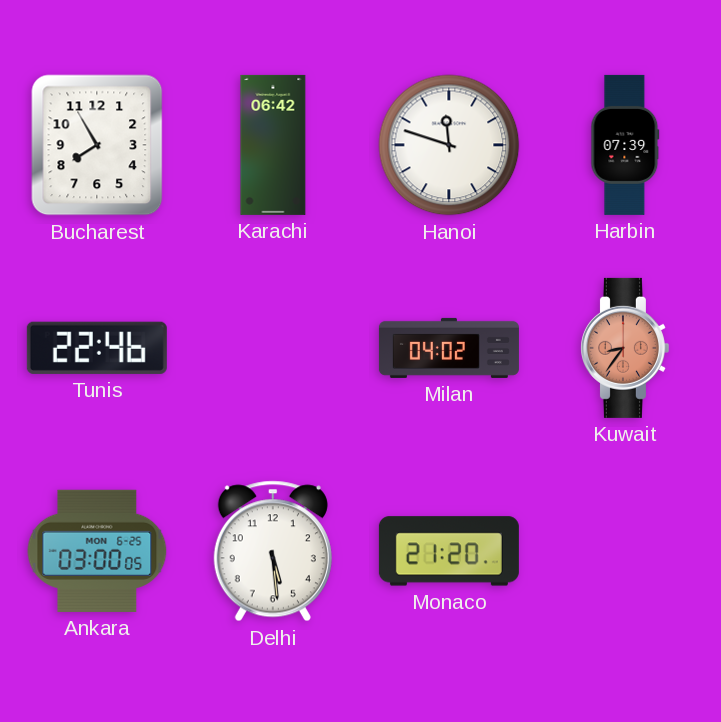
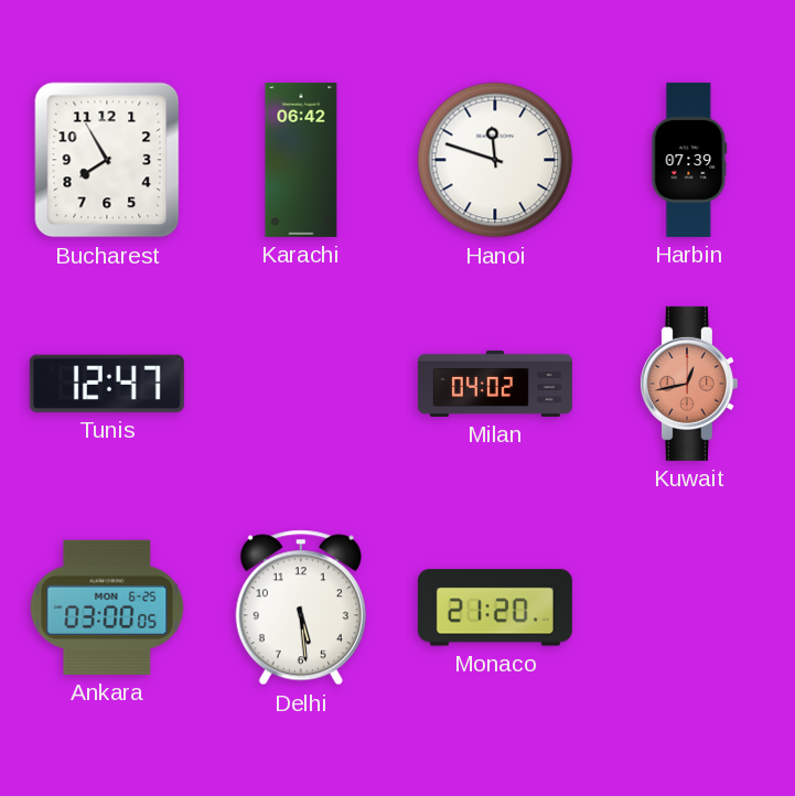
Tunis: 22:46 -> 12:47
Kuwait: 8:36 -> 12:43
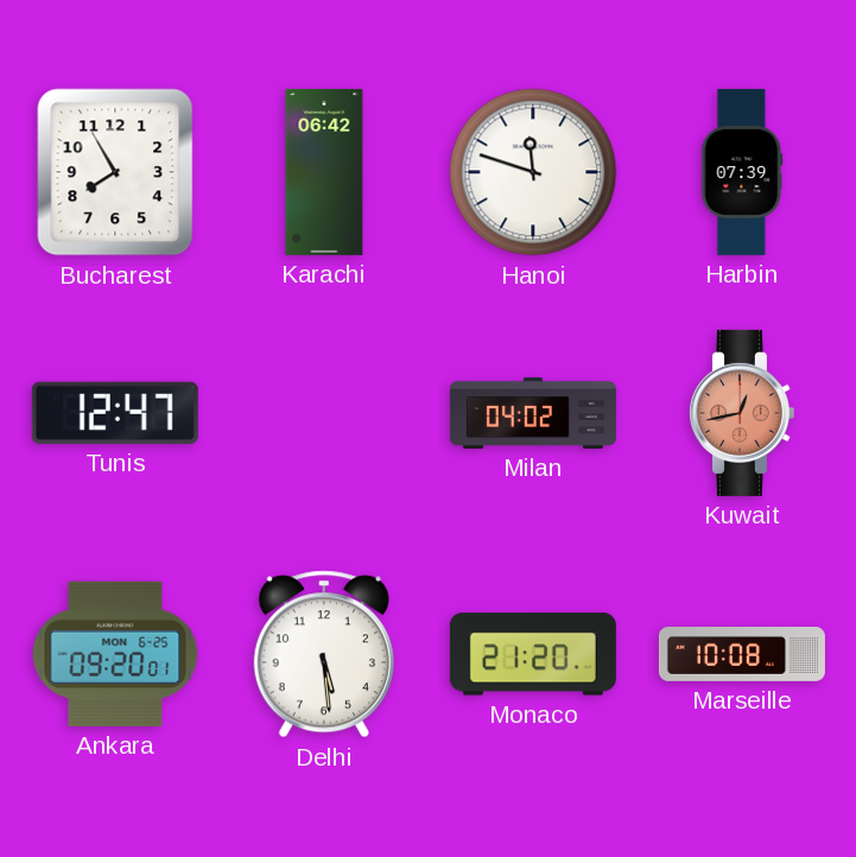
Ankara: 03:00 -> 09:20
Marseille: none -> 10:08
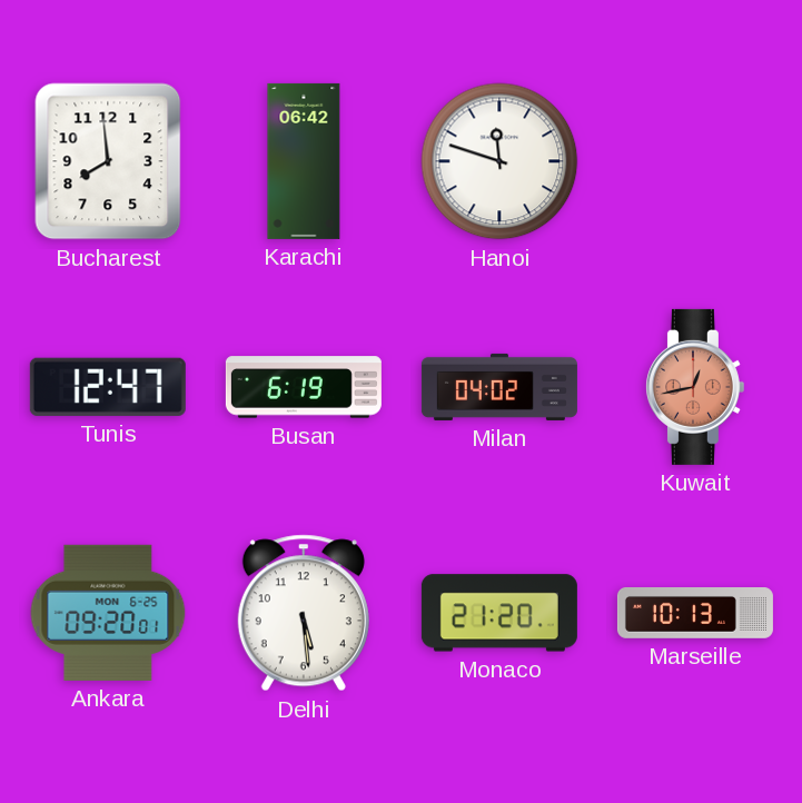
Bucharest: 7:55 -> 7:59
Harbin: 07:39 -> none
Busan: none -> 6:19
Marseille: 10:08 -> 10:13
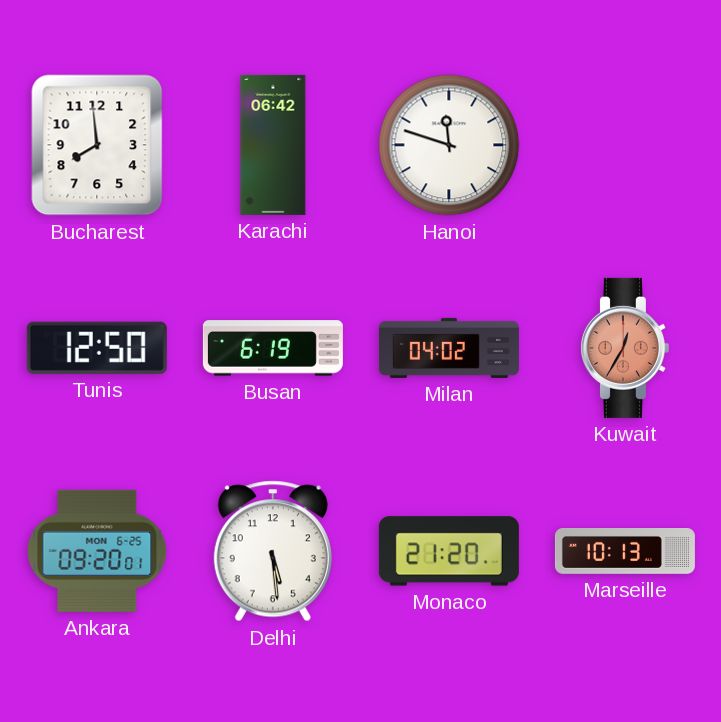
Tunis: 12:47 -> 12:50
Kuwait: 12:43 -> 12:35
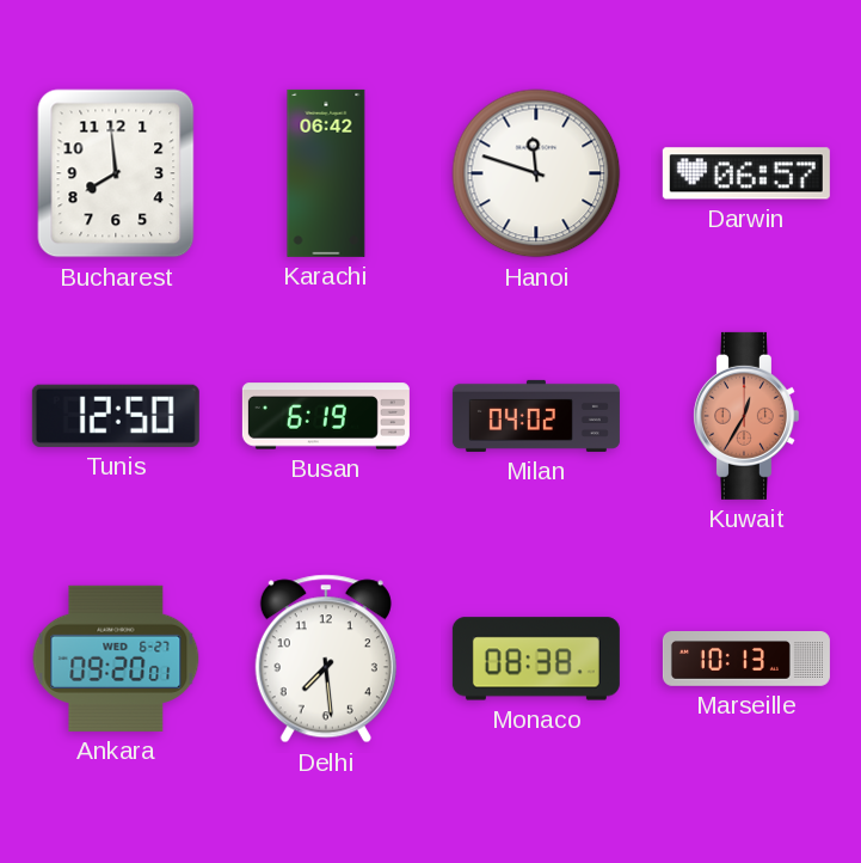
Darwin: none -> 06:57
Ankara date: MON 6-25 -> WED 6-27
Delhi: 5:29 -> 7:29
Monaco: 21:20 -> 08:38
